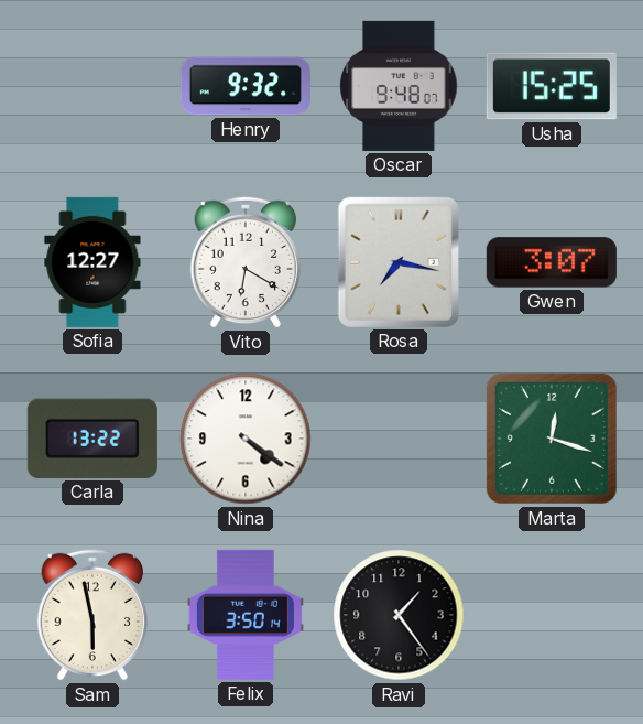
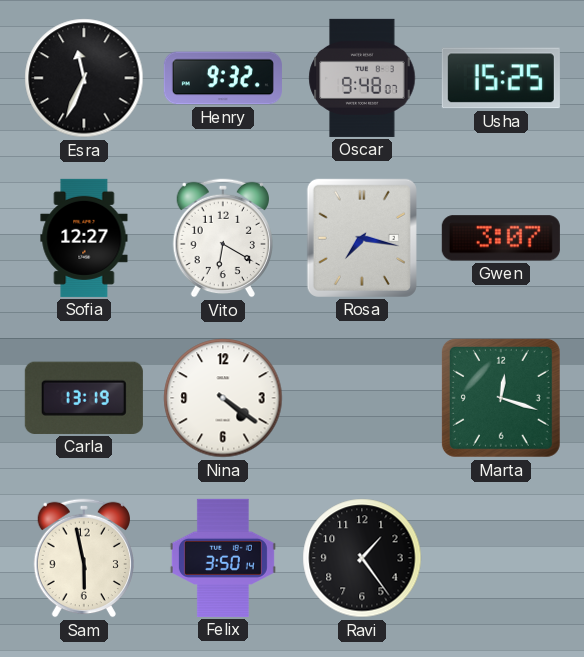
Esra: none -> 11:34
Carla: 13:22 -> 13:19
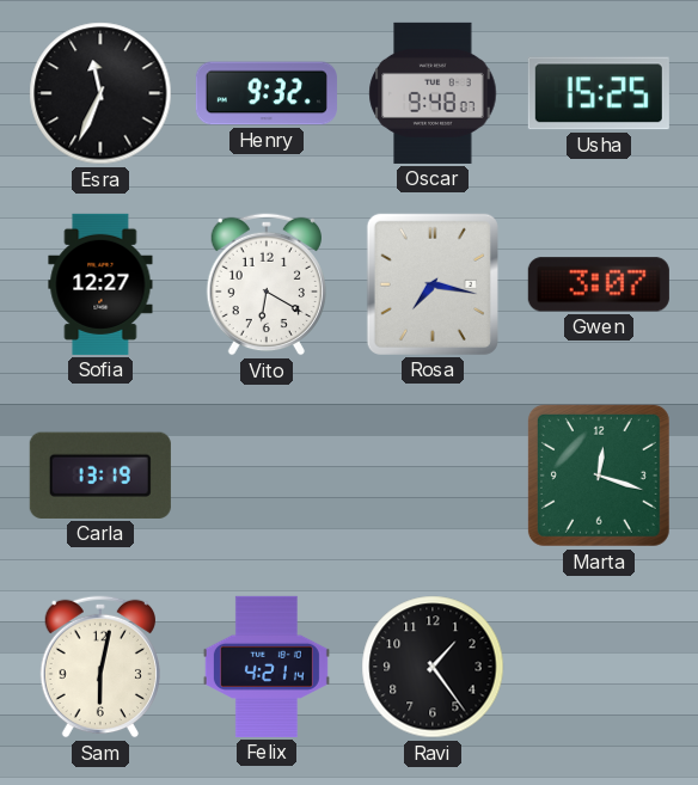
Nina: 4:21 -> none
Sam: 5:58 -> 6:02
Felix: 3:50 -> 4:21
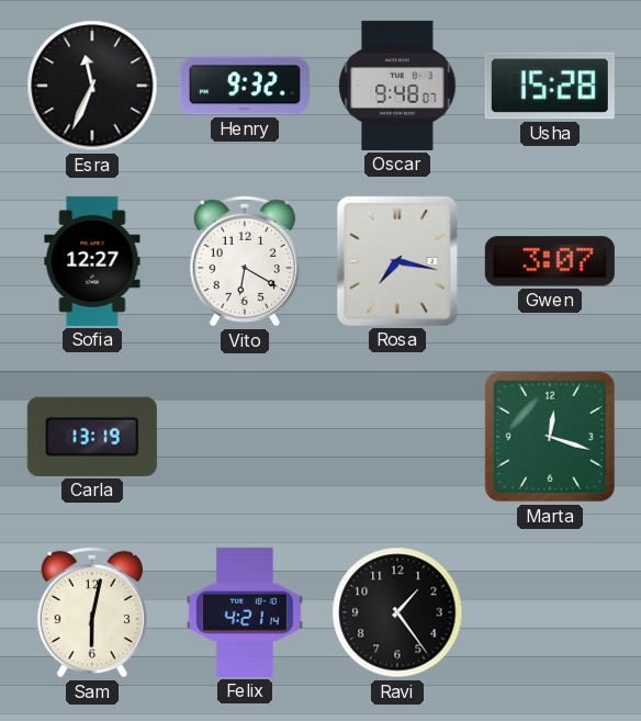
Usha: 15:25 -> 15:28
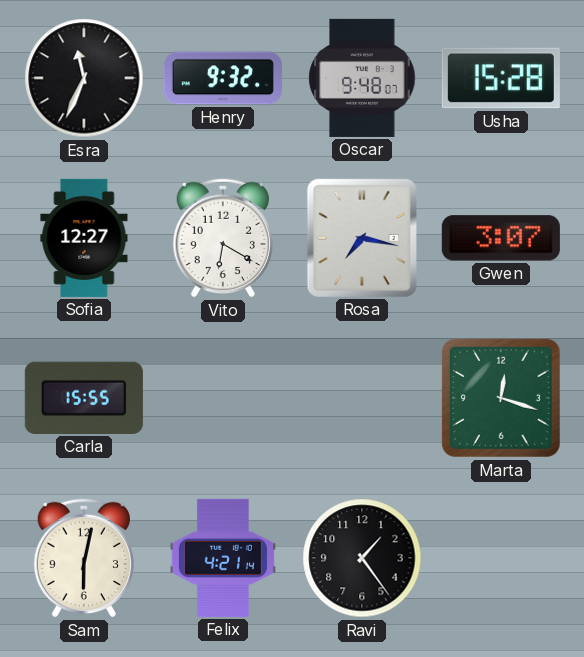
Carla: 13:19 -> 15:55
